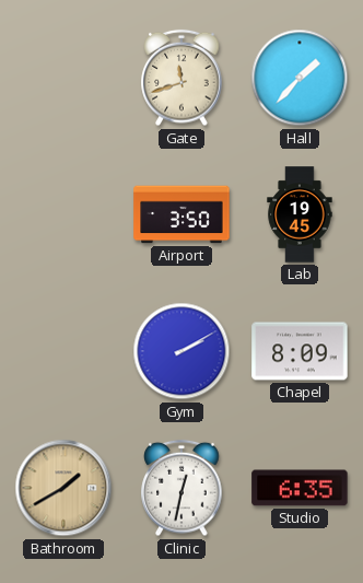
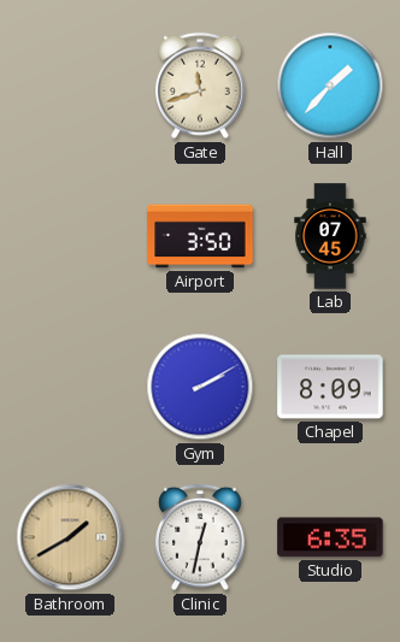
Lab: 19:45 -> 07:45
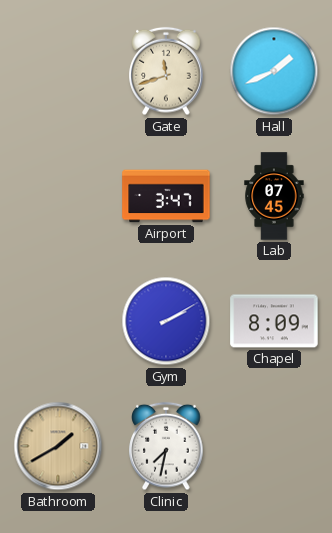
Hall: 1:37 -> 1:41
Airport: 3:50 -> 3:47
Clinic: 12:32 -> 7:32
Studio: 6:35 -> none
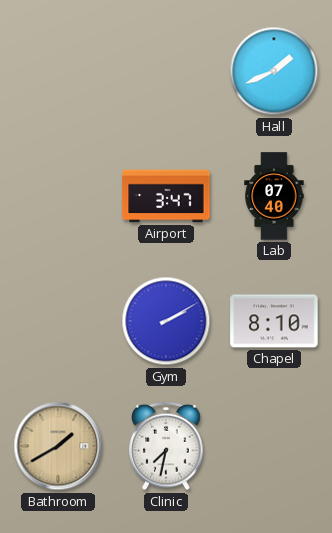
Gate: 11:42 -> none
Lab: 07:45 -> 07:40
Chapel: 8:09 -> 8:10
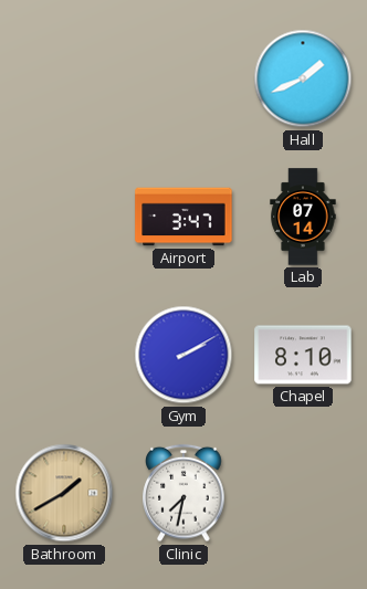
Lab: 07:40 -> 07:14
